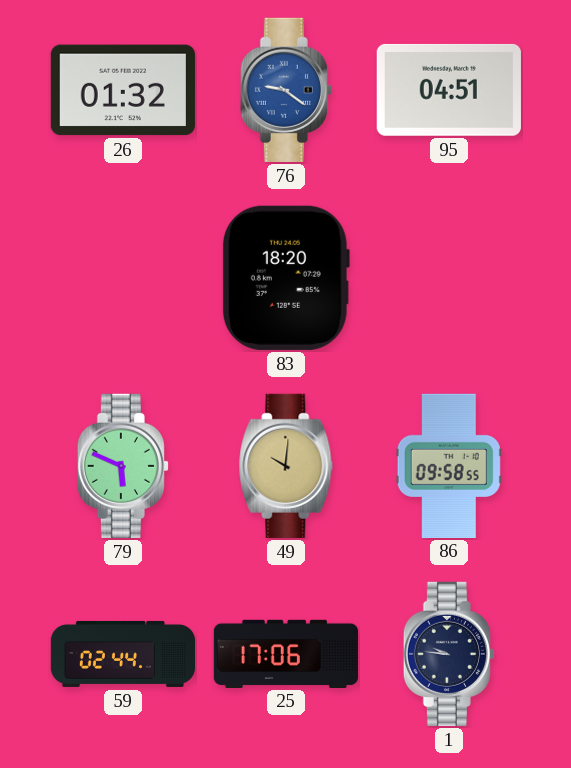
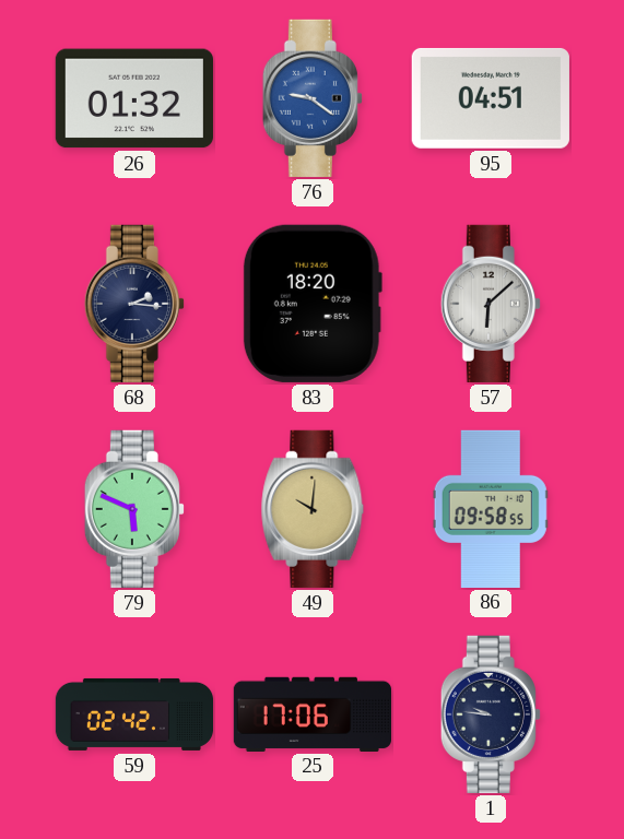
68: none -> 2:16
57: none -> 6:08
59: 02:44 -> 02:42
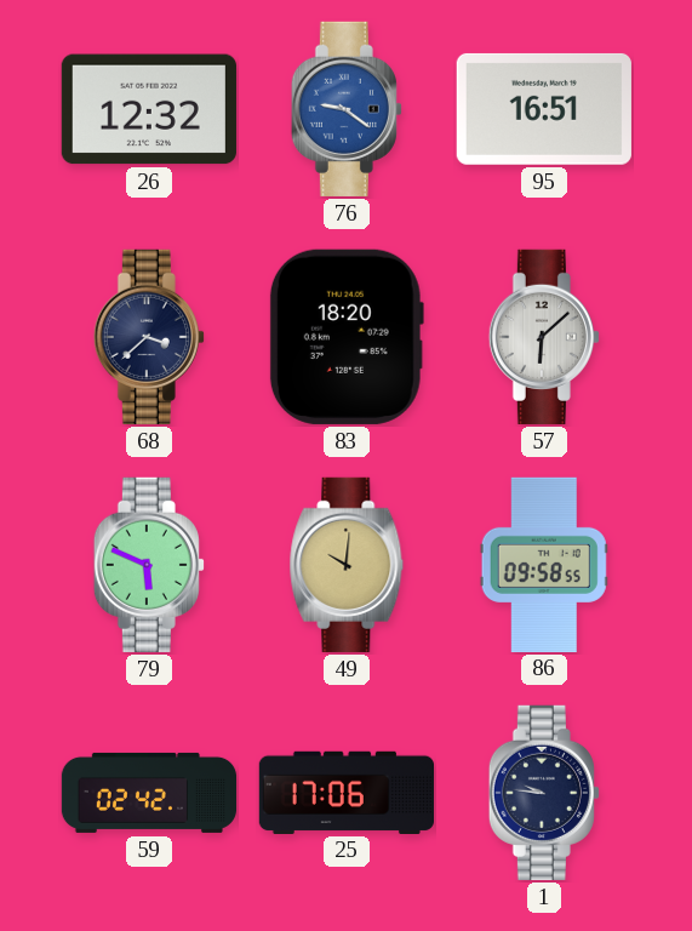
26: 01:32 -> 12:32
95: 04:51 -> 16:51
68: 2:16 -> 3:38
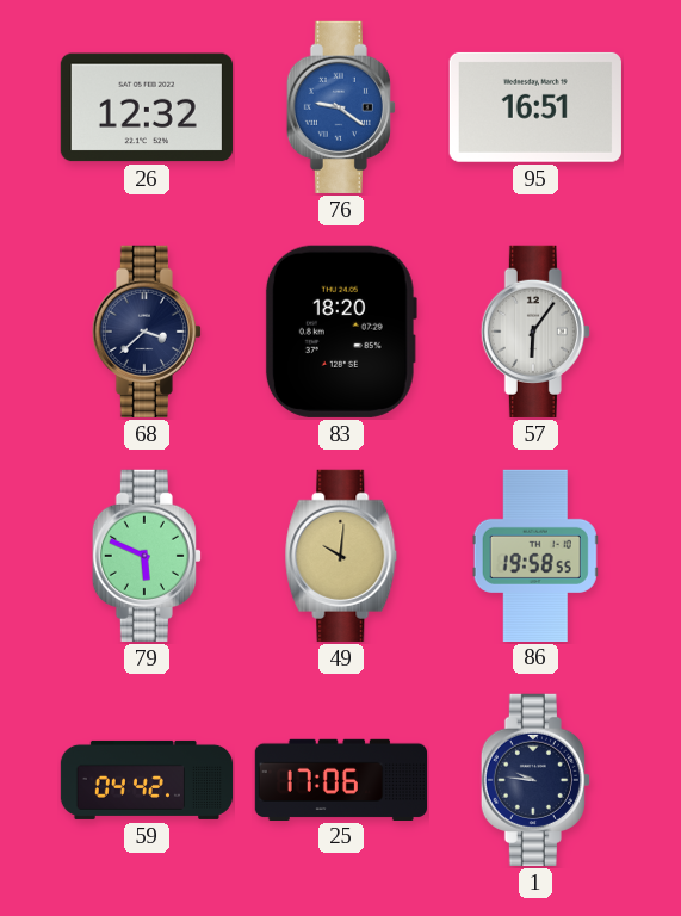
57: 6:08 -> 6:06
86: 09:58 -> 19:58
59: 02:42 -> 04:42
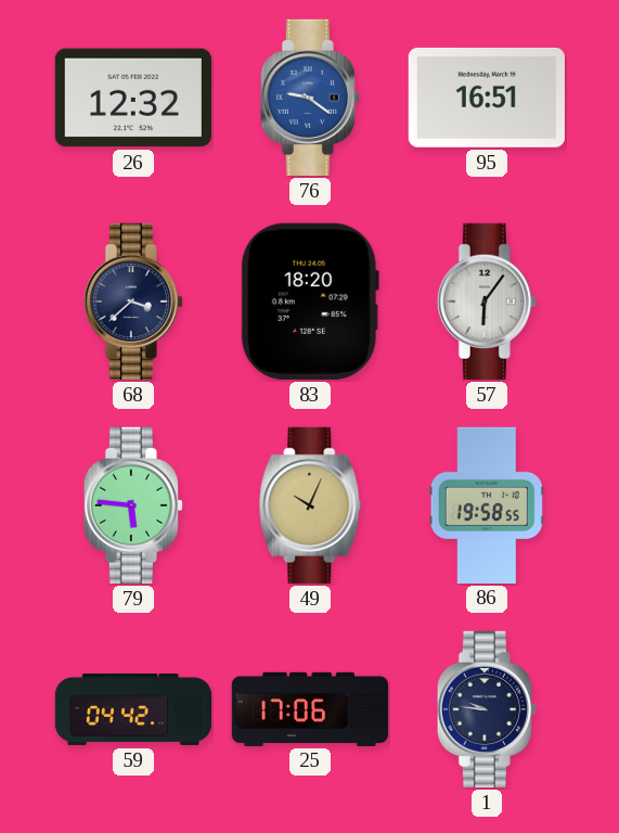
79: 5:49 -> 5:46
49: 10:01 -> 10:04
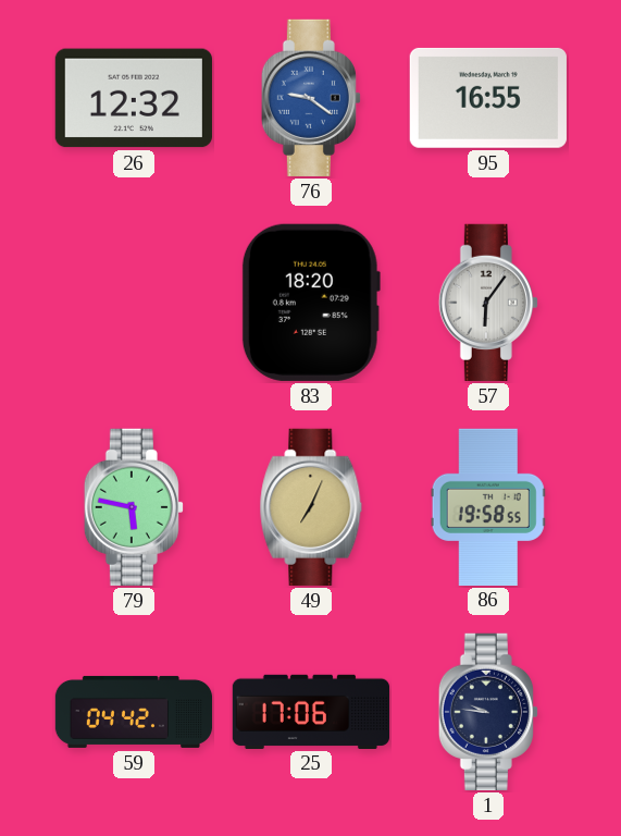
95: 16:51 -> 16:55
68: 3:38 -> none
79: 5:46 -> 5:47
49: 10:04 -> 7:04
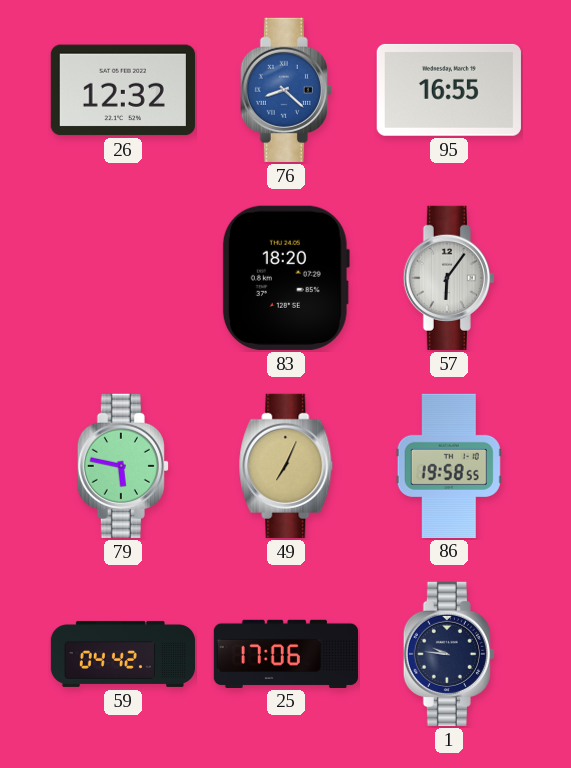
76: 9:21 -> 8:22
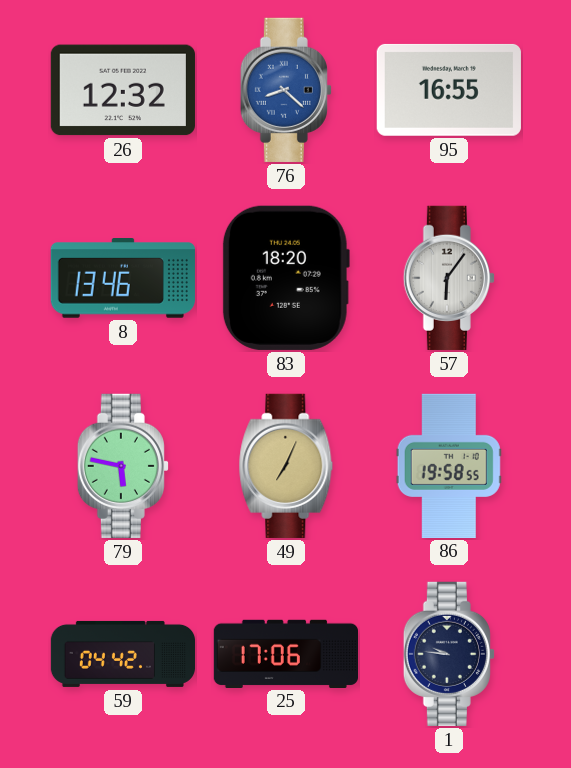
8: none -> 13:46
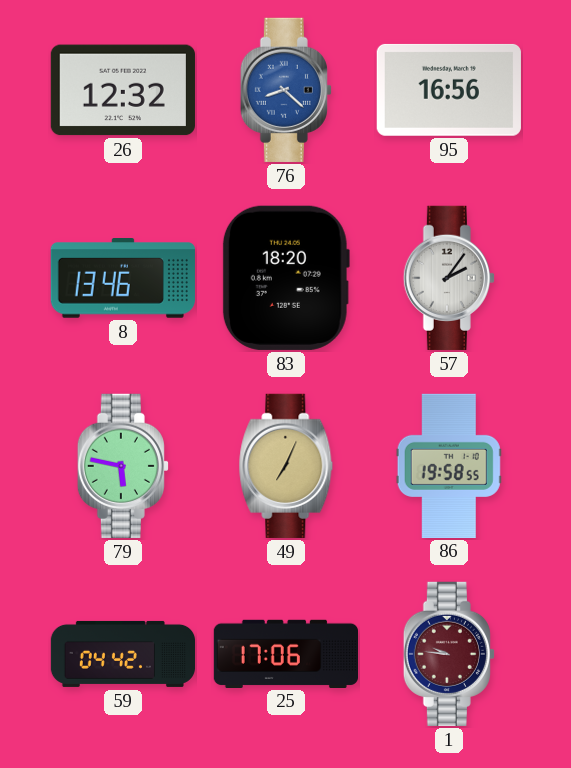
95: 16:55 -> 16:56
57: 6:06 -> 2:06
1 dial: navy -> burgundy
